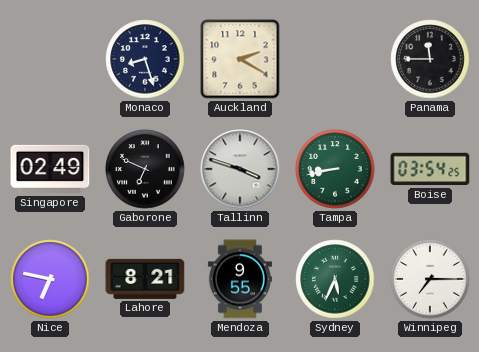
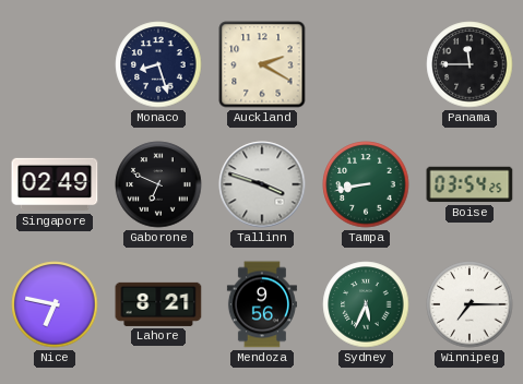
Mendoza: 9:55 -> 9:56
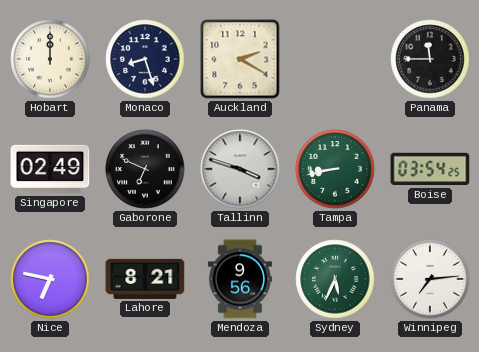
Hobart: none -> 12:00
Winnipeg: 7:15 -> 7:14
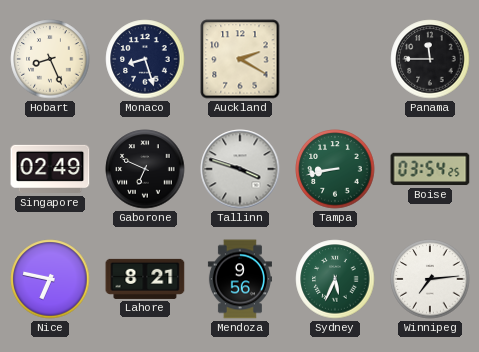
Hobart: 12:00 -> 8:26
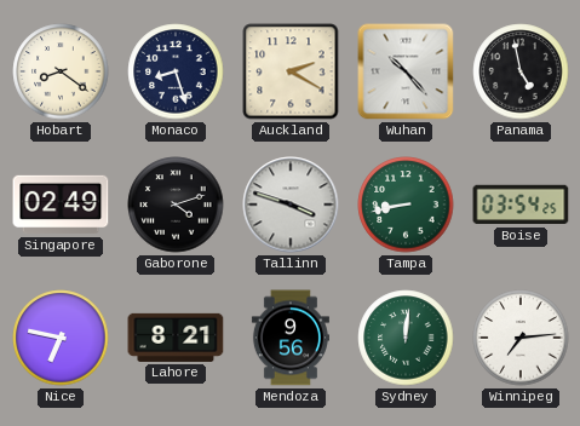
Hobart: 8:26 -> 8:21
Wuhan: none -> 10:23
Panama: 11:45 -> 4:58
Gaborone: 6:49 -> 4:12
Sydney: 5:34 -> 12:01
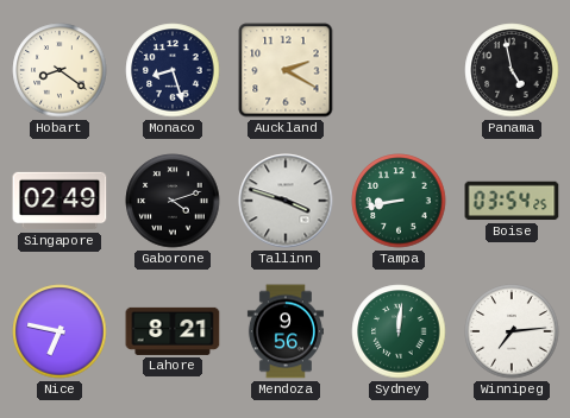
Wuhan: 10:23 -> none
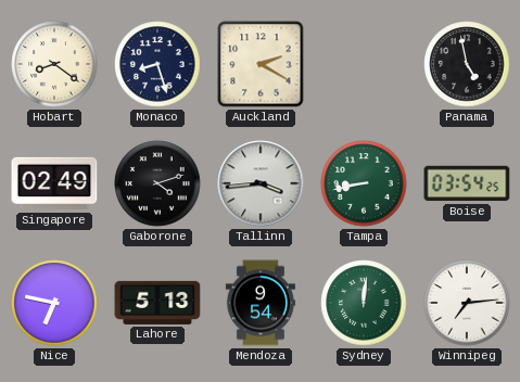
Tallinn: 3:48 -> 3:44
Lahore: 8:21 -> 5:13
Mendoza: 9:56 -> 9:54
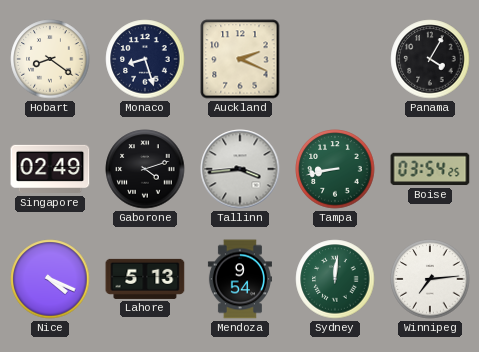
Auckland: 2:20 -> 2:19
Panama: 4:58 -> 4:05
Nice: 6:47 -> 4:19
